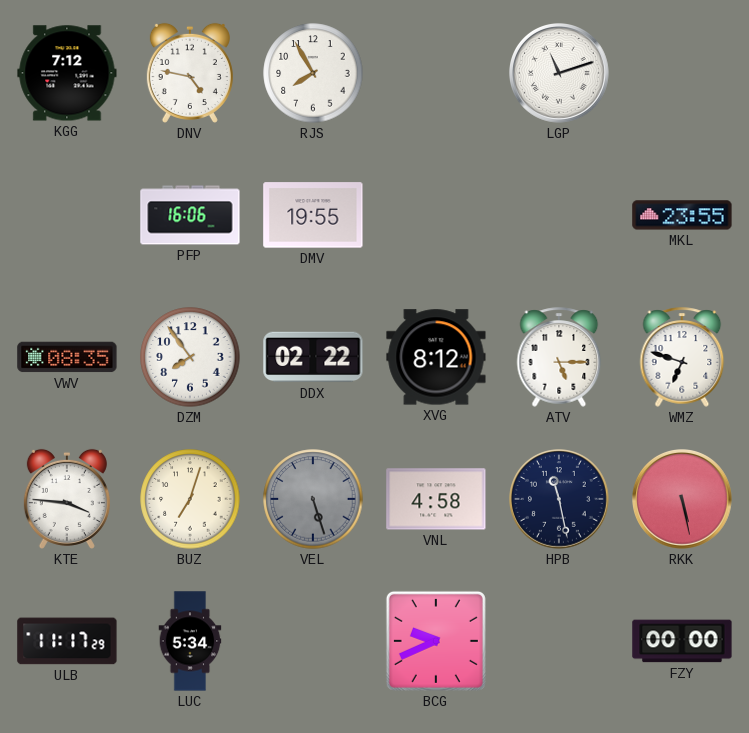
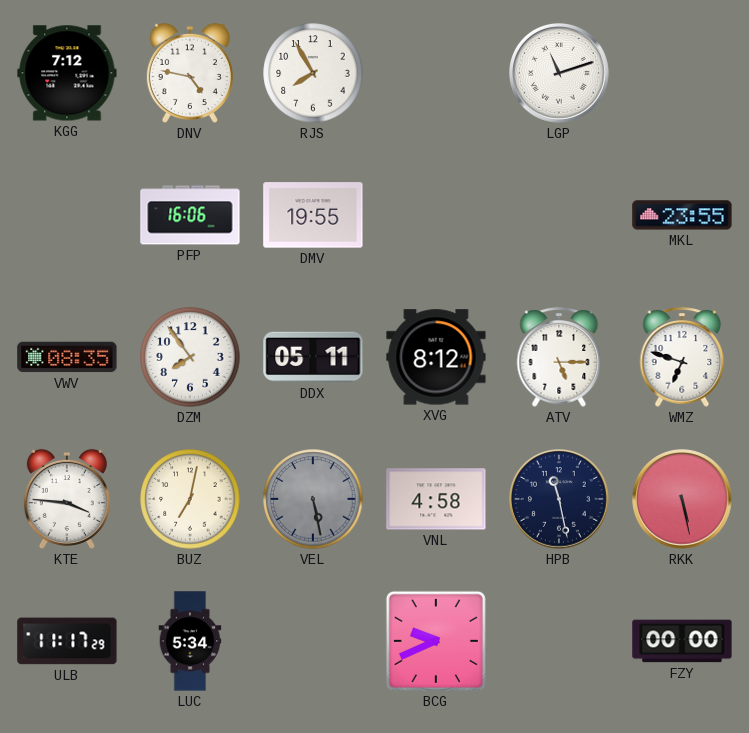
DDX: 02:22 -> 05:11
BUZ: 7:03 -> 7:02
VEL: 5:27 -> 5:28
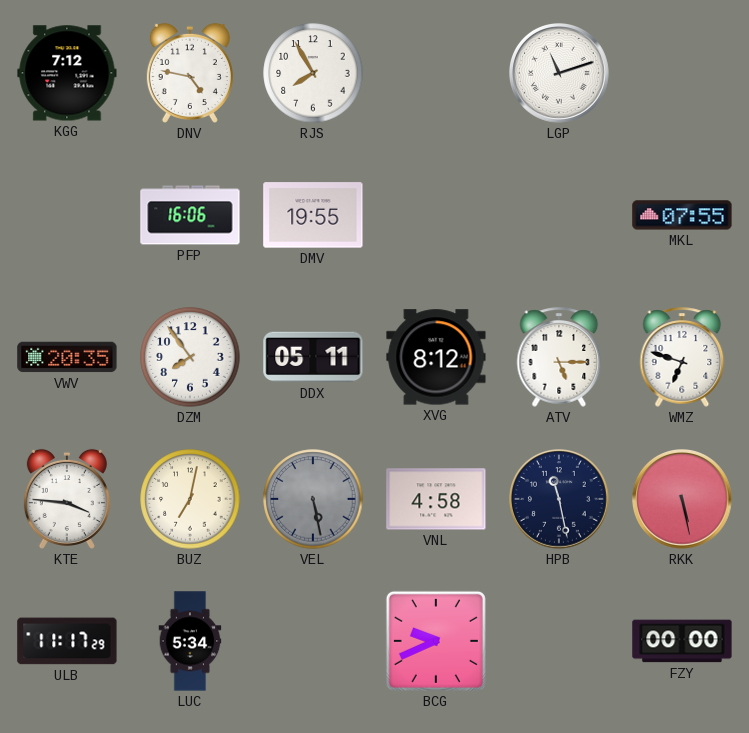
MKL: 23:55 -> 07:55
VWV: 08:35 -> 20:35
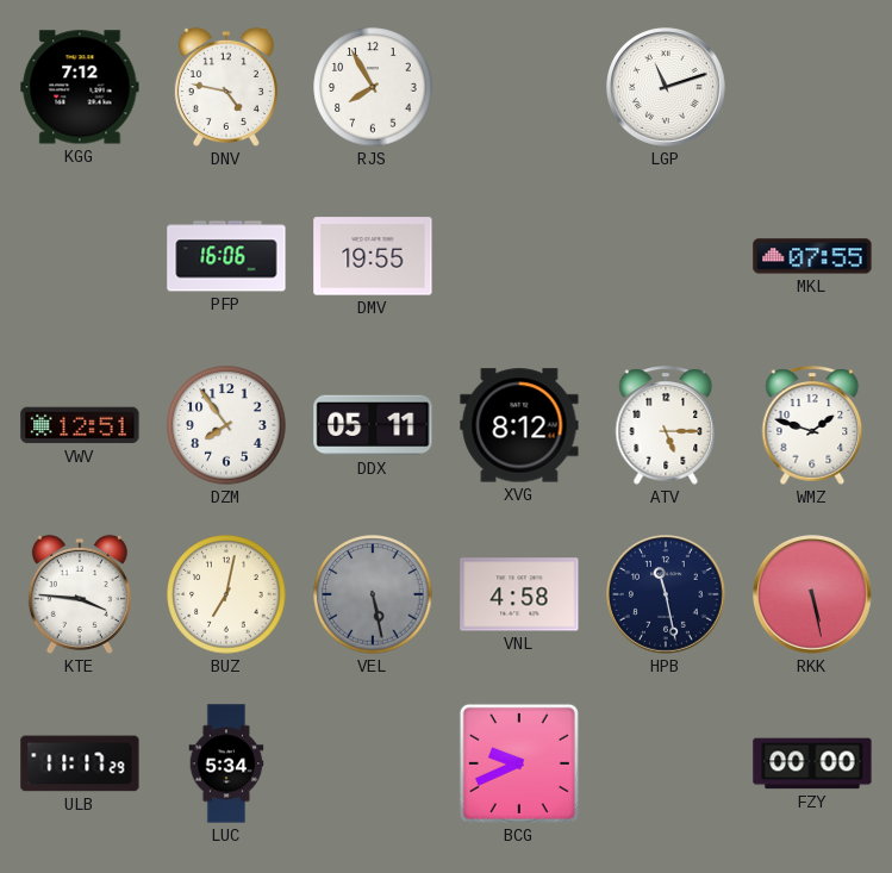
VWV: 20:35 -> 12:51
WMZ: 6:48 -> 1:48
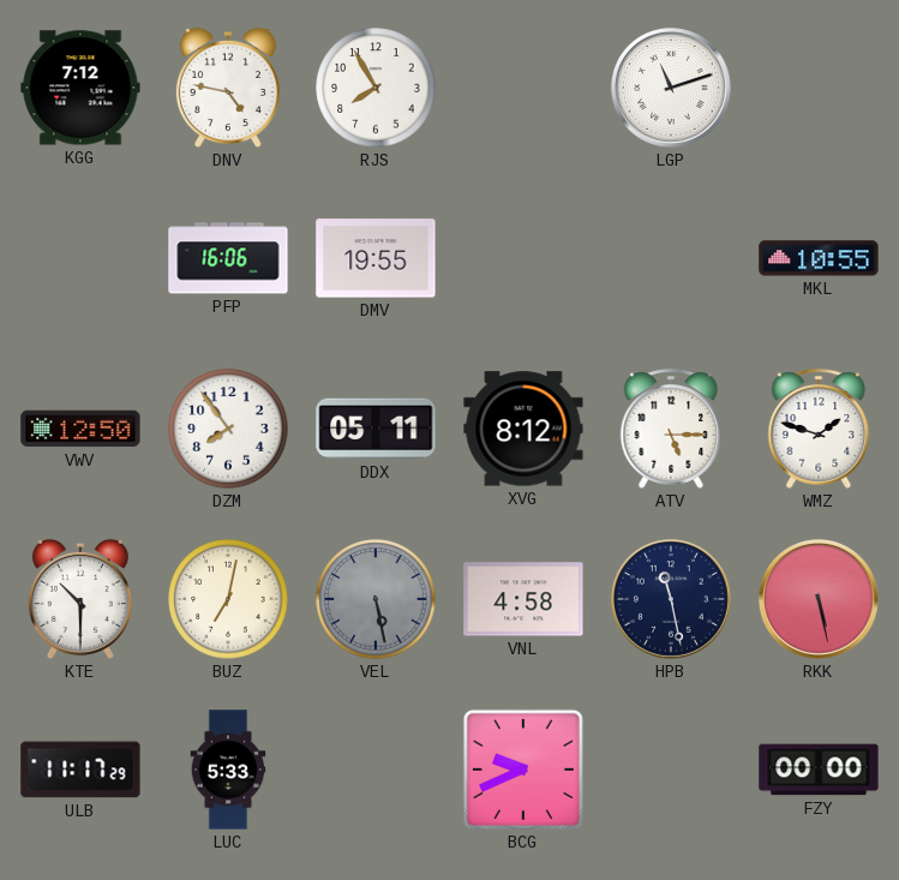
MKL: 07:55 -> 10:55
VWV: 12:51 -> 12:50
KTE: 3:46 -> 10:30
LUC: 5:34 -> 5:33
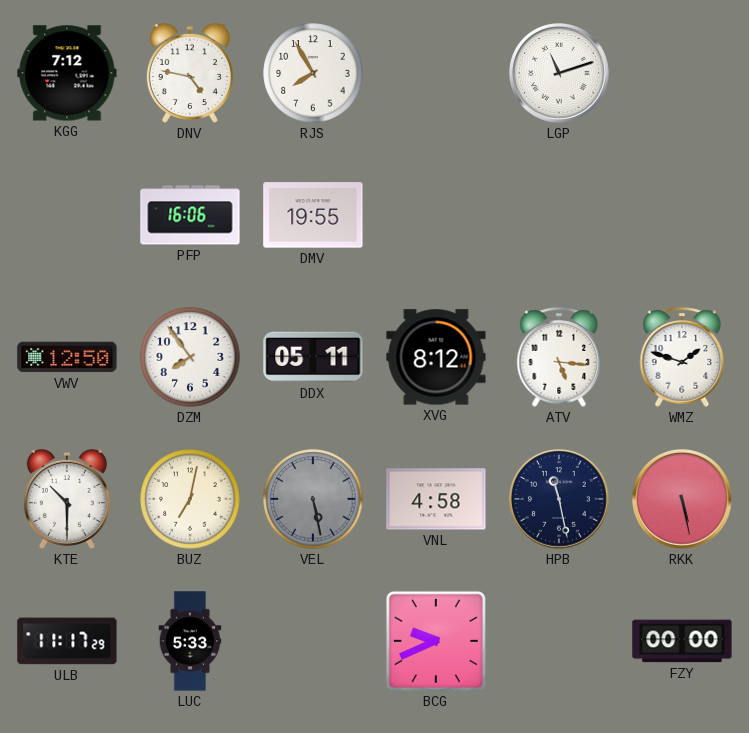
MKL: 10:55 -> none
ATV: 5:15 -> 5:16
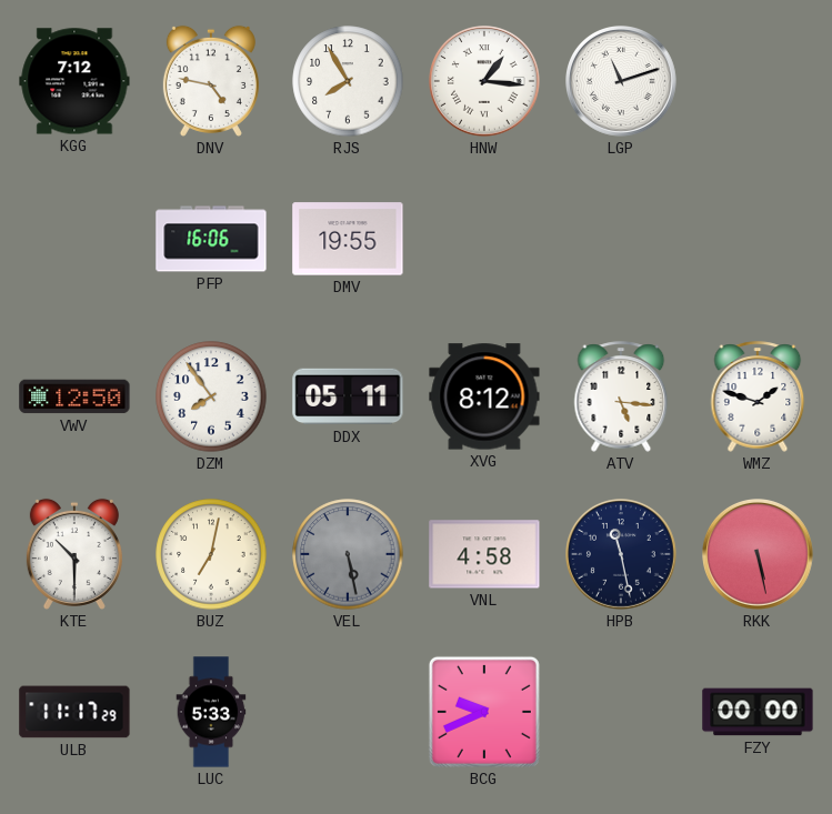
HNW: none -> 1:16
